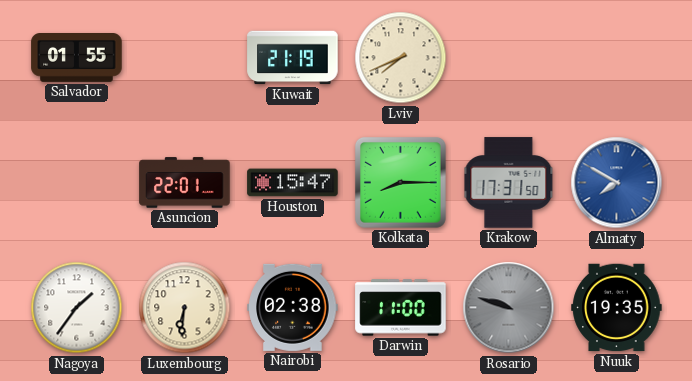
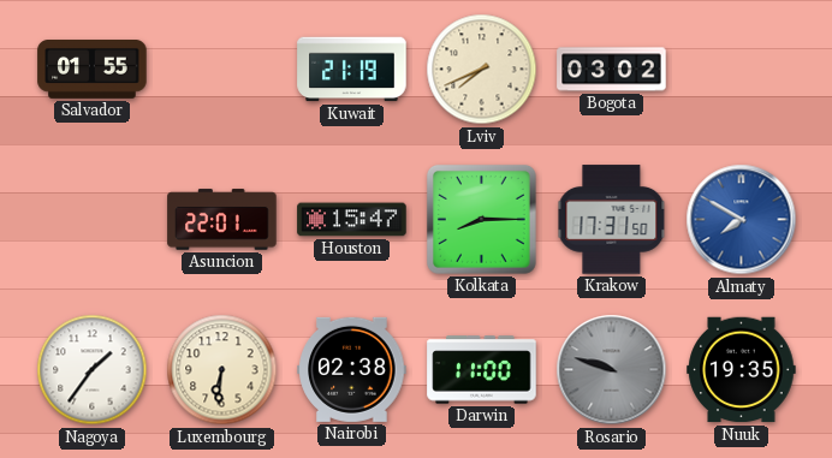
Bogota: none -> 03:02
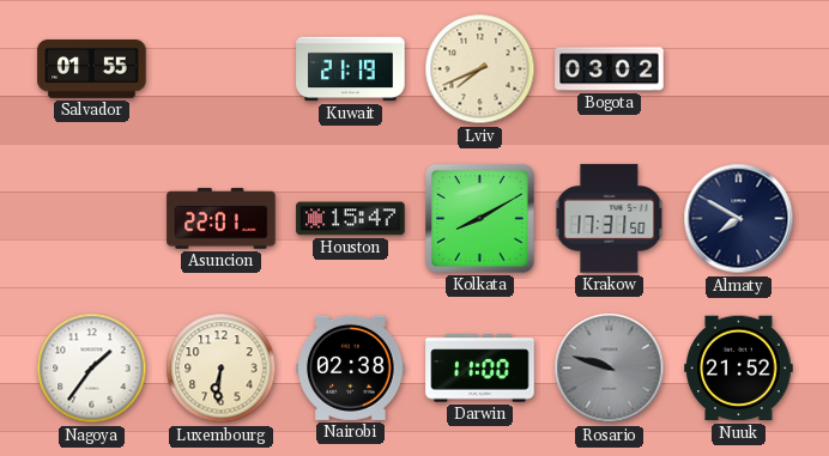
Kolkata: 8:15 -> 8:10
Almaty dial: blue -> navy
Nuuk: 19:35 -> 21:52
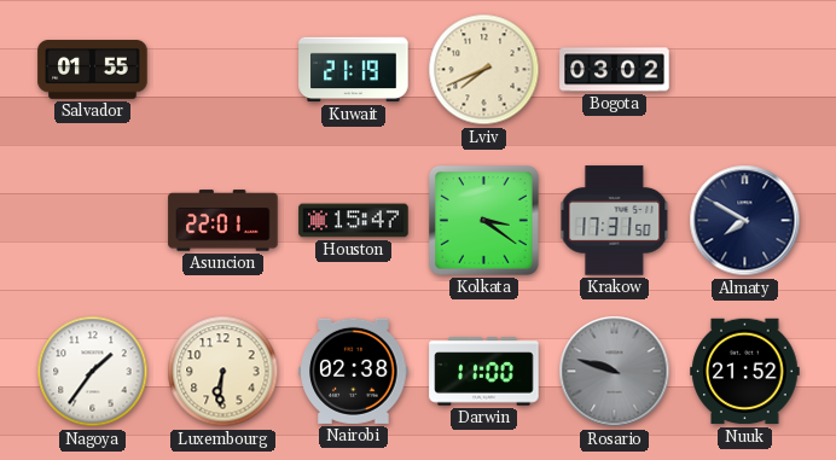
Kolkata: 8:10 -> 3:21
